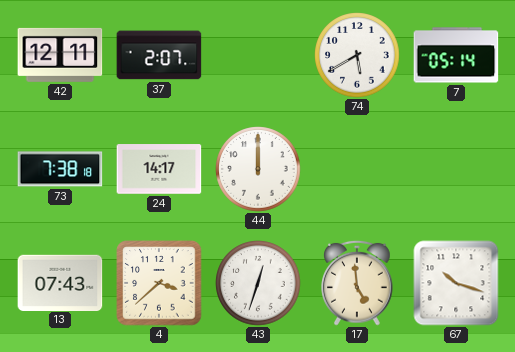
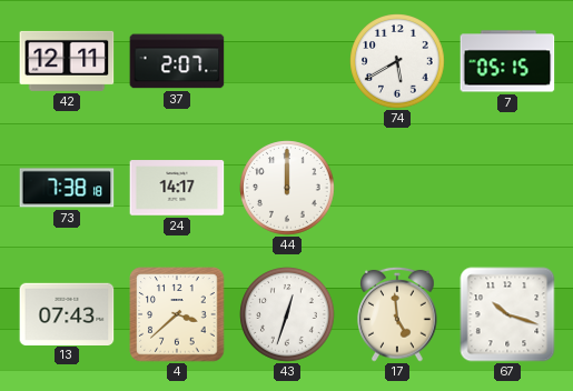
7: 05:14 -> 05:15
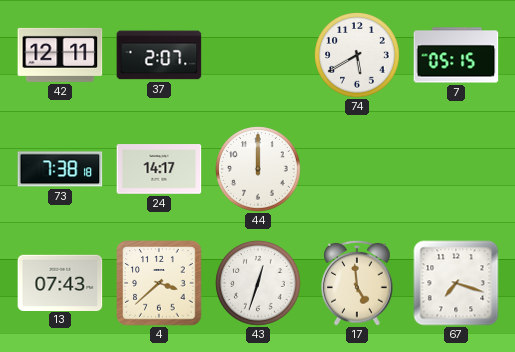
67: 10:18 -> 7:18
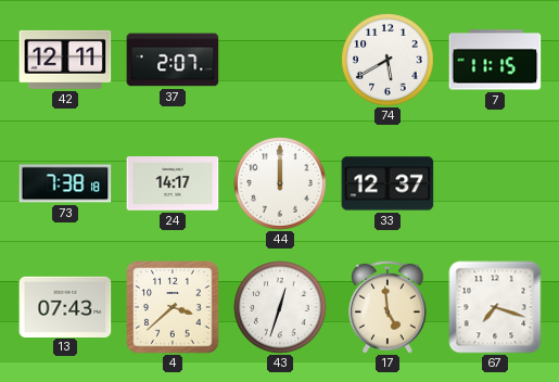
7: 05:15 -> 11:15
33: none -> 12:37
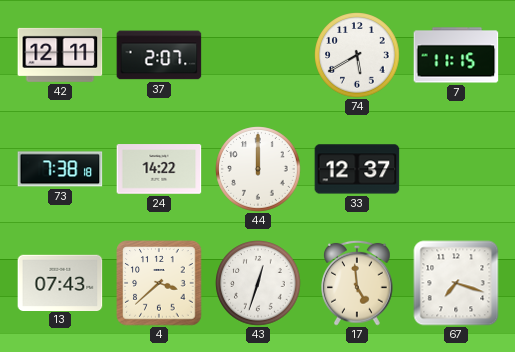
24: 14:17 -> 14:22
